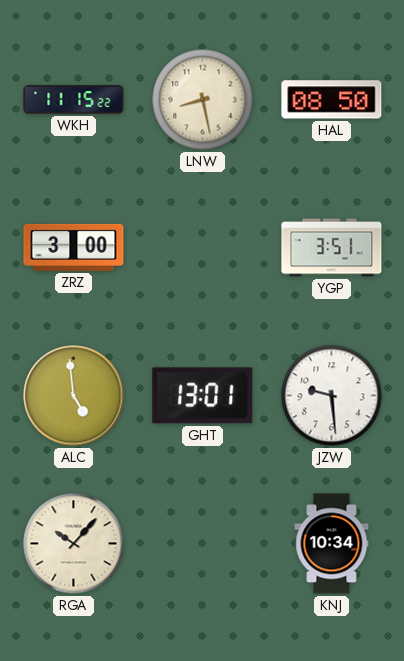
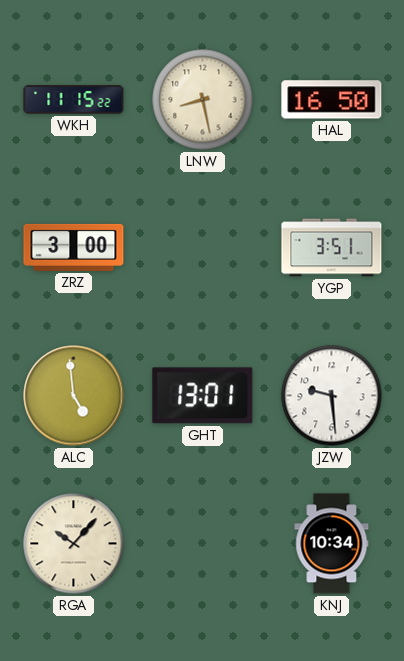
HAL: 08:50 -> 16:50
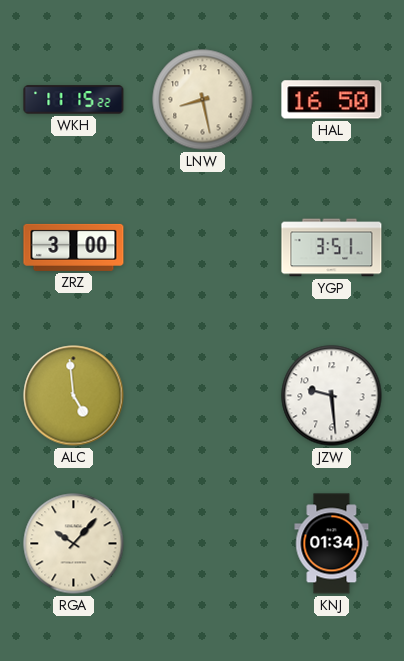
GHT: 13:01 -> none
KNJ: 10:34 -> 01:34
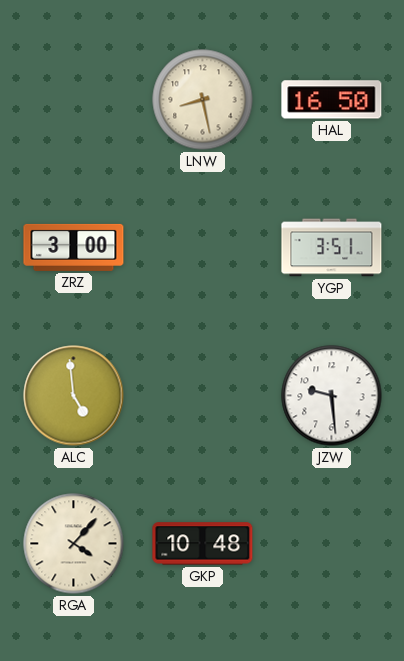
WKH: 11:15 -> none
RGA: 10:07 -> 4:07
GKP: none -> 10:48
KNJ: 01:34 -> none
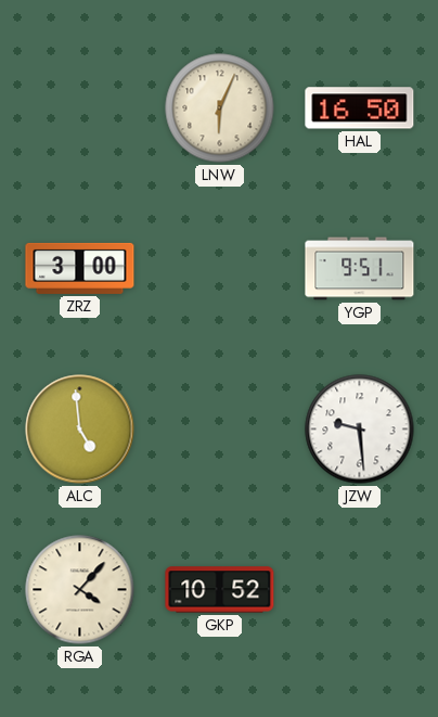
LNW: 8:28 -> 6:04
YGP: 3:51 -> 9:51
GKP: 10:48 -> 10:52
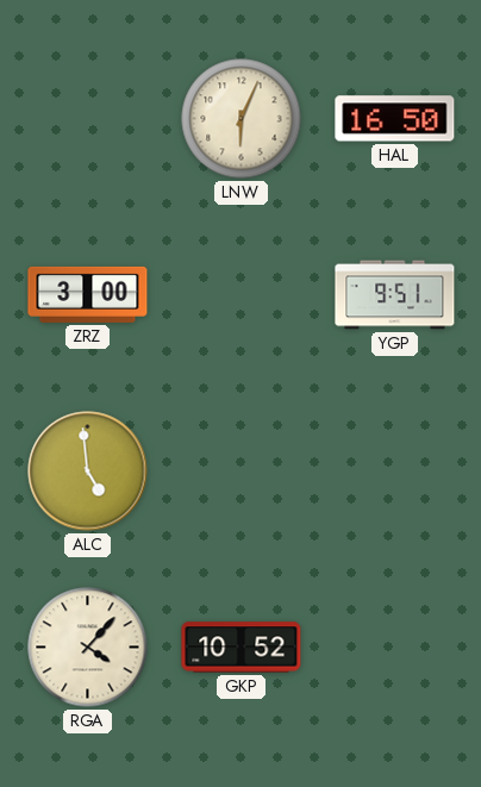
JZW: 9:29 -> none
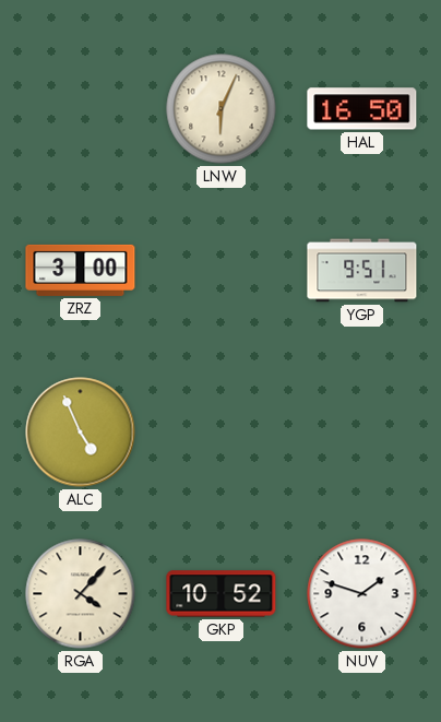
ALC: 4:59 -> 4:56
NUV: none -> 1:48
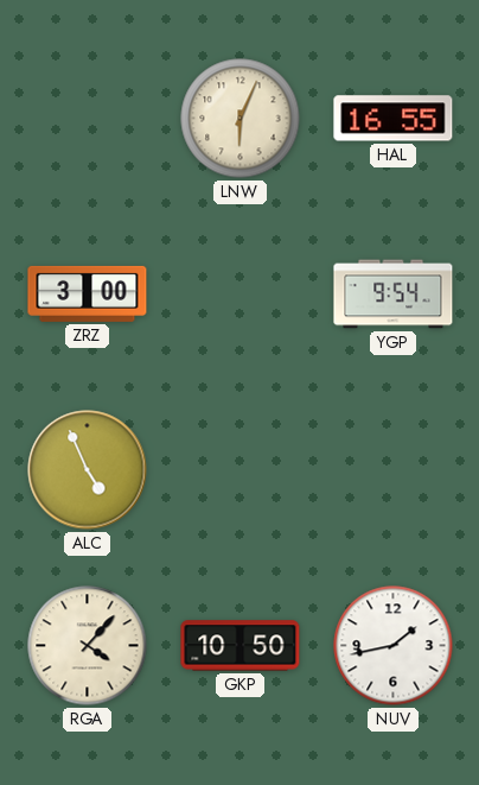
HAL: 16:50 -> 16:55
YGP: 9:51 -> 9:54
GKP: 10:52 -> 10:50
NUV: 1:48 -> 1:43
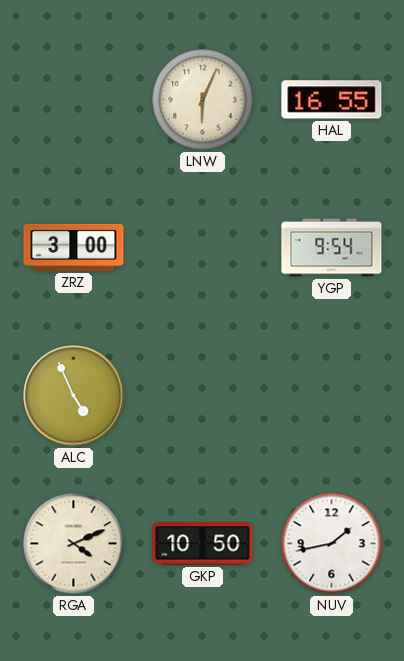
RGA: 4:07 -> 4:11
